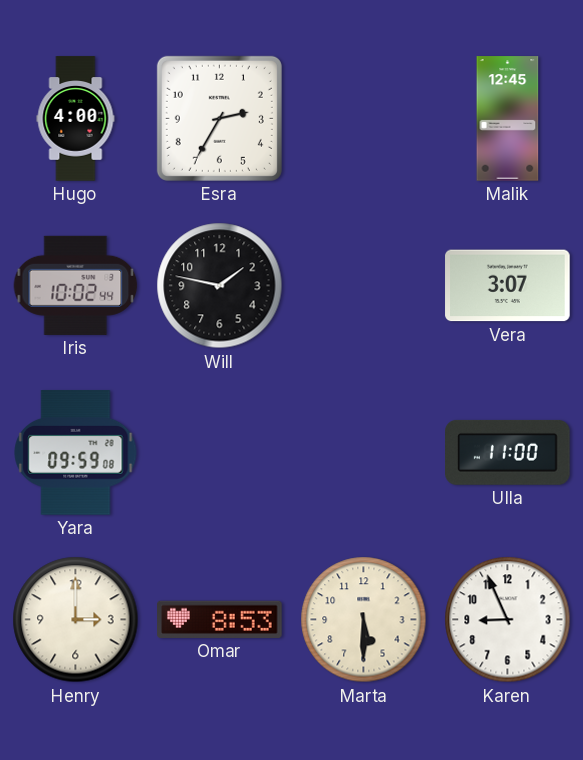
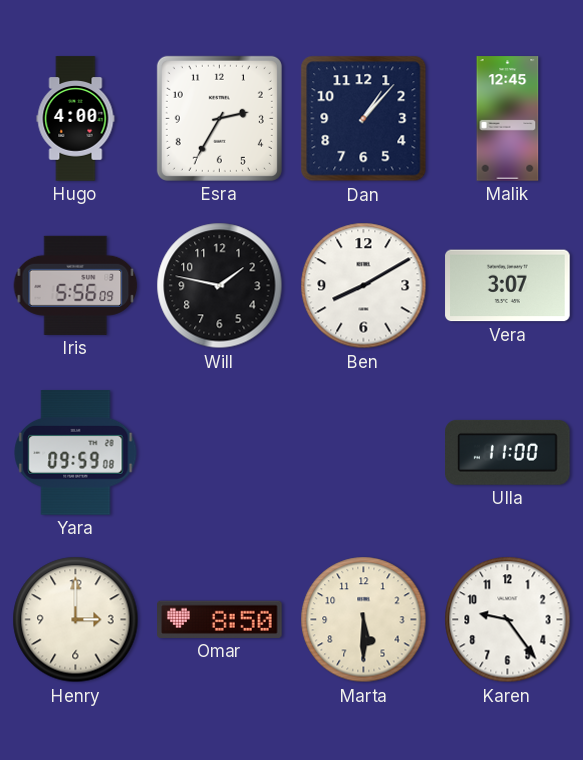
Dan: none -> 1:07
Iris: 10:02 -> 5:56
Ben: none -> 8:10
Omar: 8:53 -> 8:50
Karen: 8:56 -> 9:24
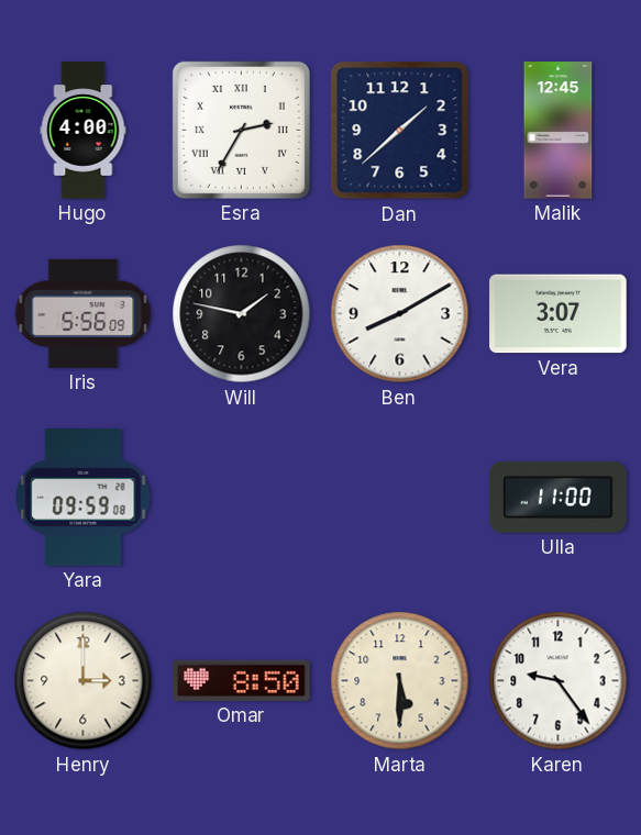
Esra numerals: Arabic -> Roman
Dan: 1:07 -> 1:38
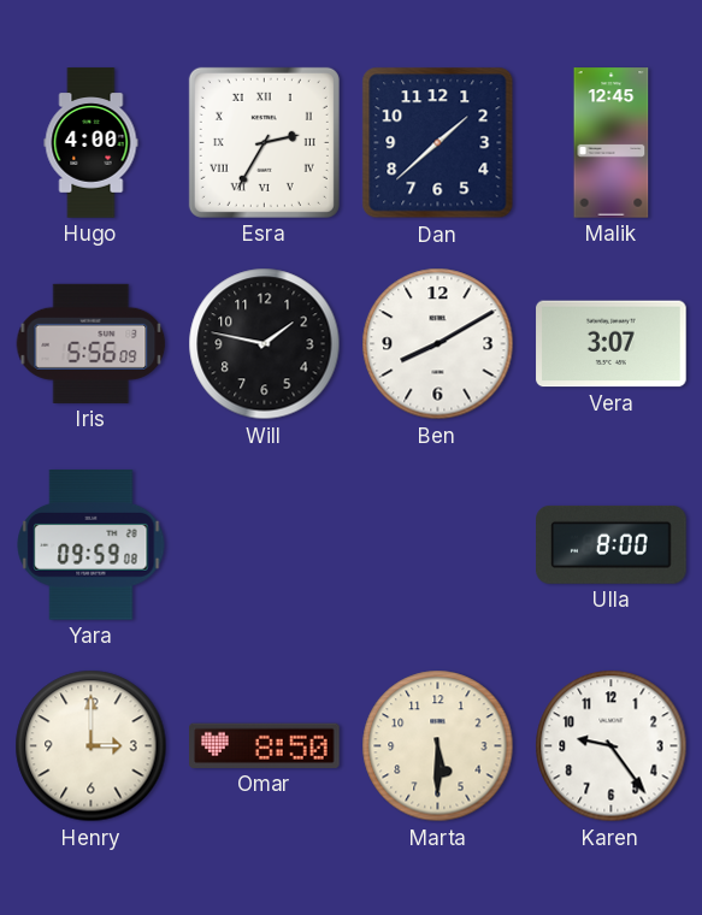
Ulla: 11:00 -> 8:00
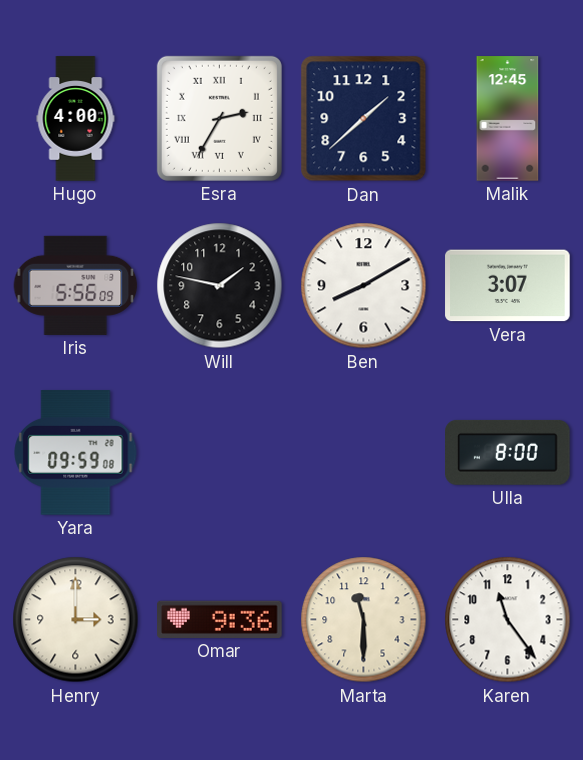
Omar: 8:50 -> 9:36
Marta: 5:30 -> 11:30
Karen: 9:24 -> 11:24
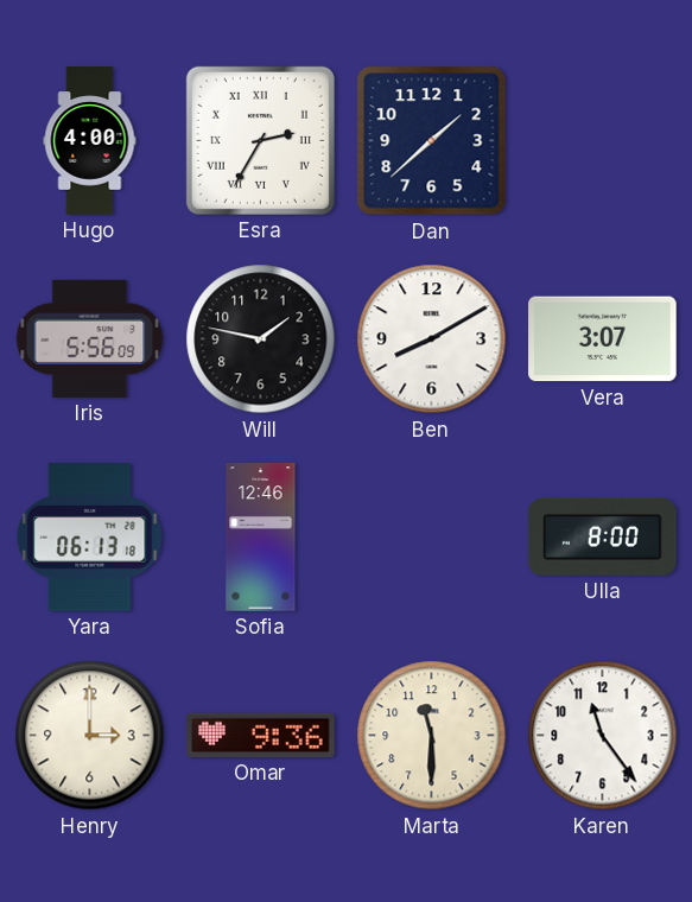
Malik: 12:45 -> none
Yara: 09:59 -> 06:13
Sofia: none -> 12:46
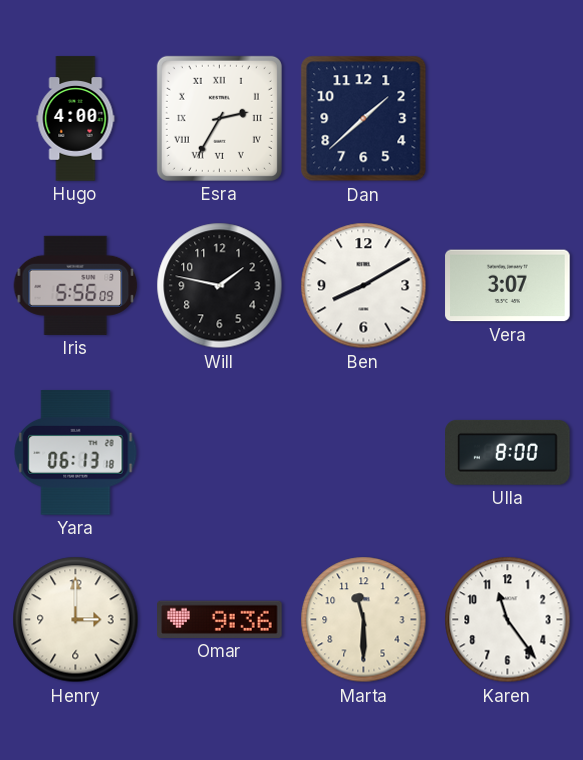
Sofia: 12:46 -> none
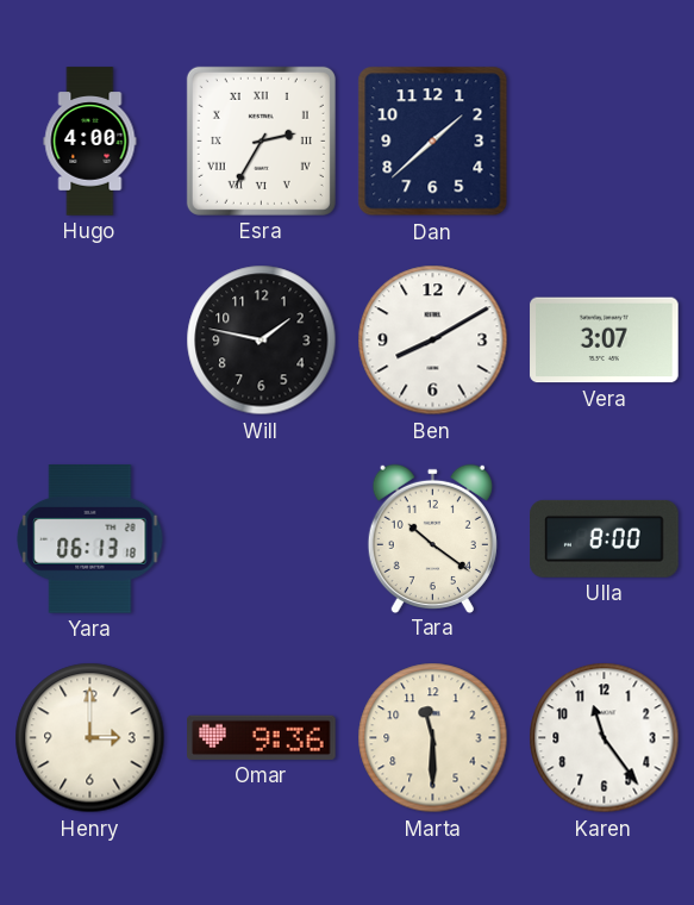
Iris: 5:56 -> none
Tara: none -> 10:21
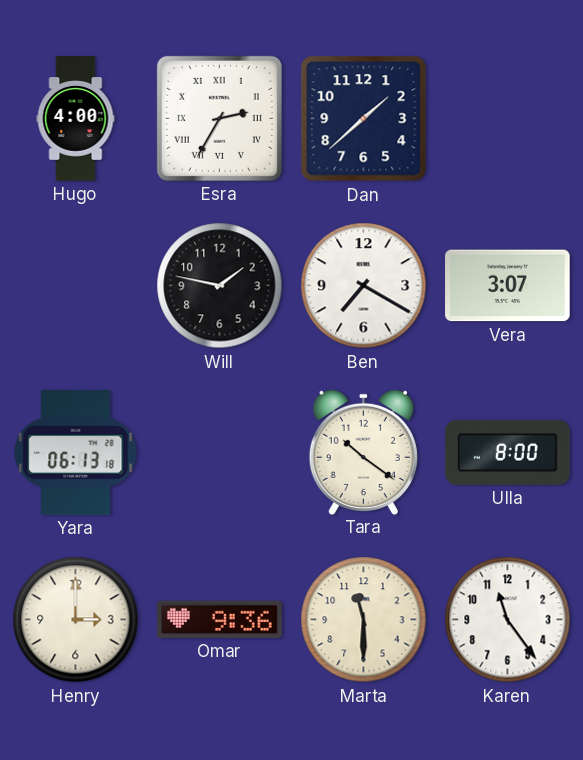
Ben: 8:10 -> 7:20
